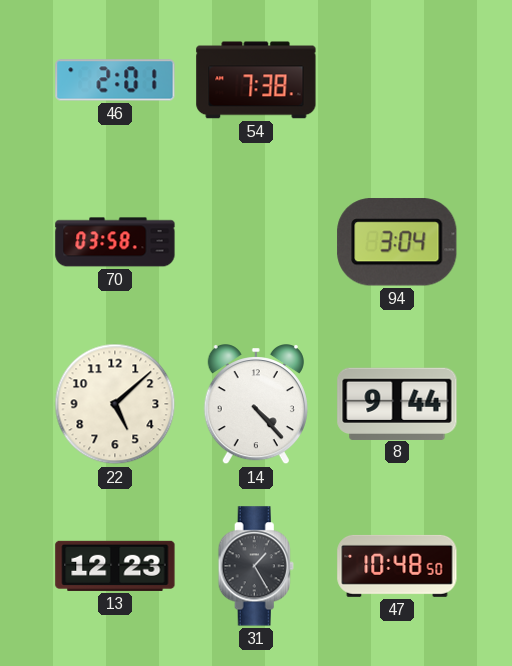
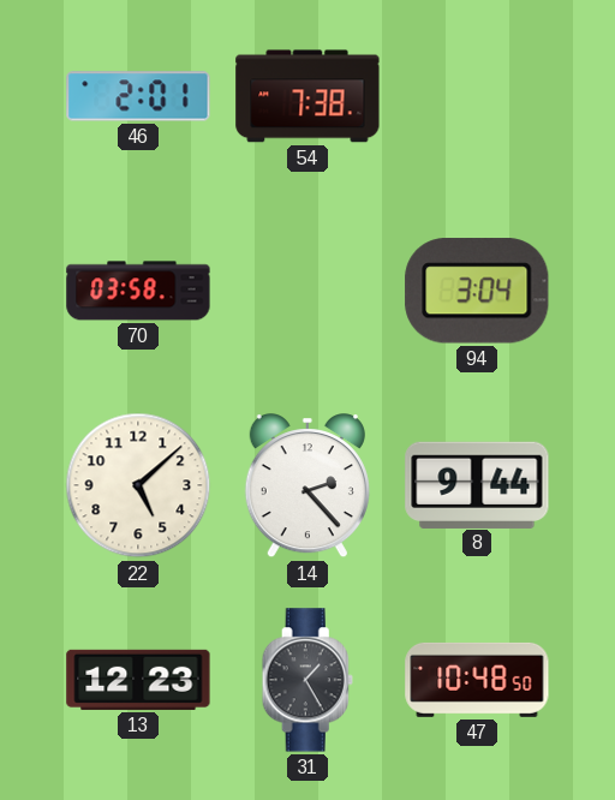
14: 4:23 -> 2:23
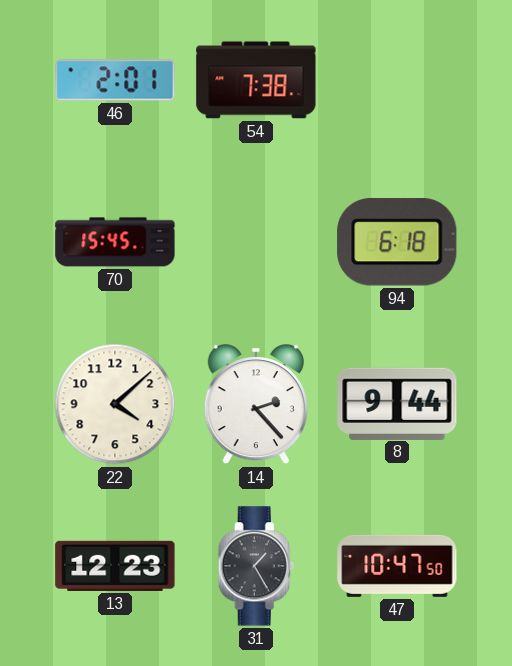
70: 03:58 -> 15:45
94: 3:04 -> 6:18
22: 5:08 -> 4:08
47: 10:48 -> 10:47
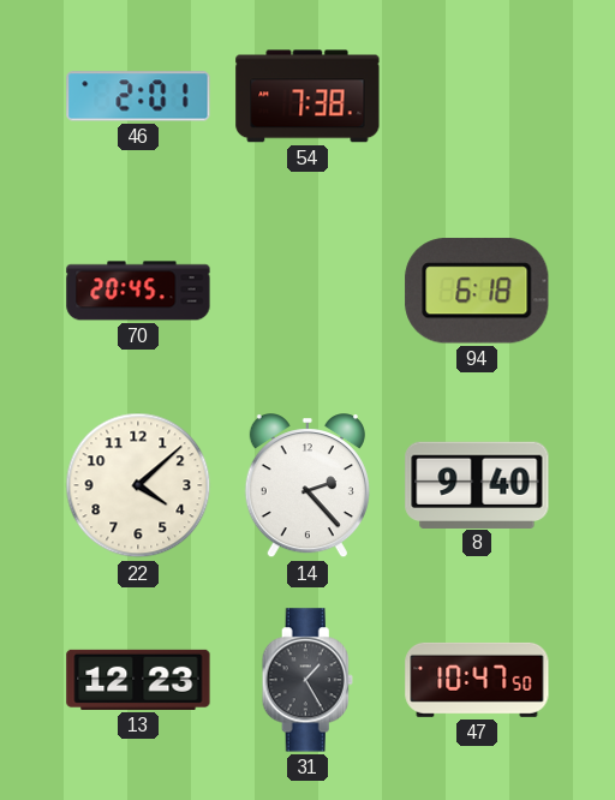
70: 15:45 -> 20:45
8: 9:44 -> 9:40
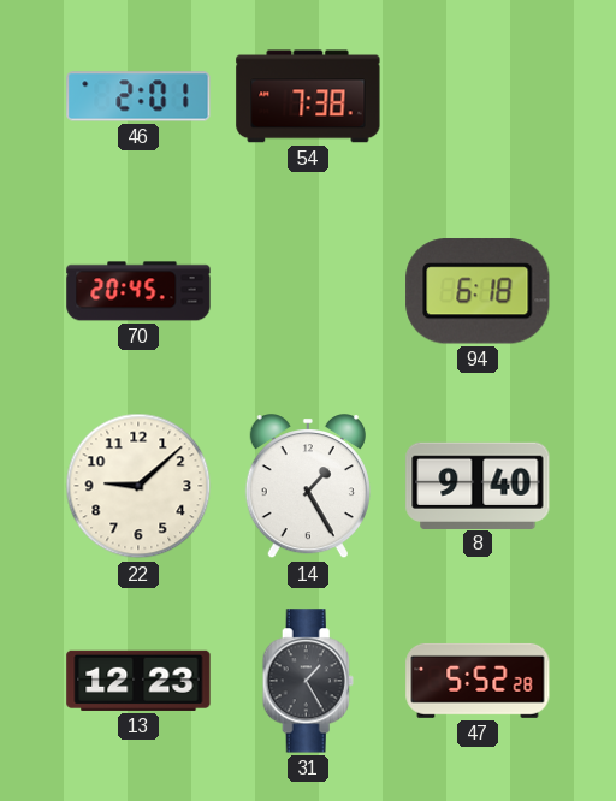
22: 4:08 -> 9:08
14: 2:23 -> 1:25
47: 10:47 -> 5:52
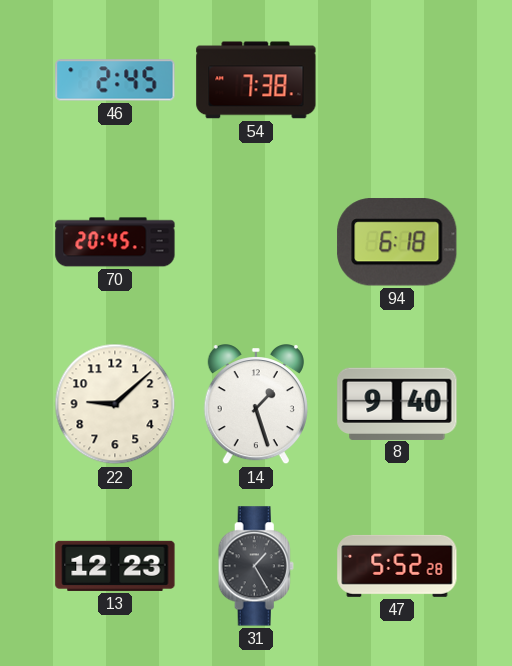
46: 2:01 -> 2:45
14: 1:25 -> 1:27
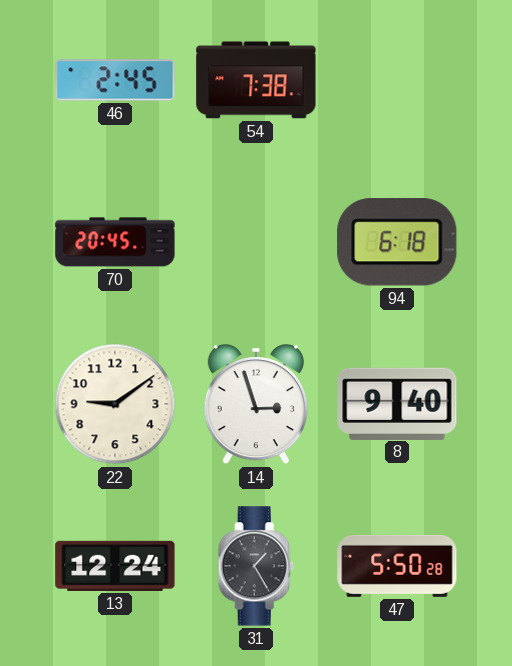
22: 9:08 -> 9:09
14: 1:27 -> 2:57
13: 12:23 -> 12:24
47: 5:52 -> 5:50
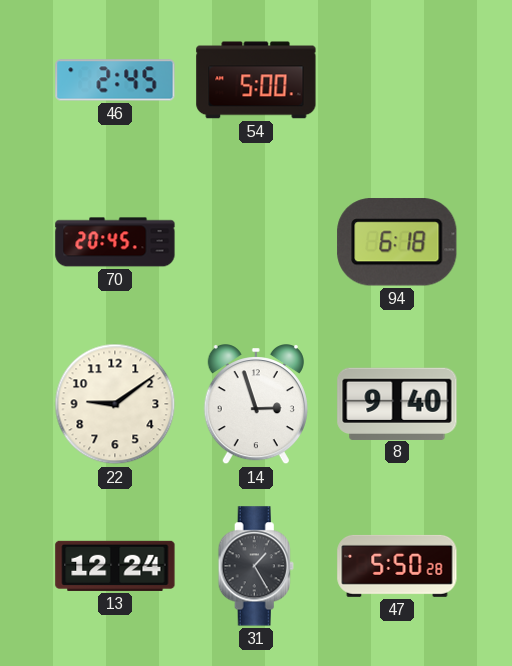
54: 7:38 -> 5:00
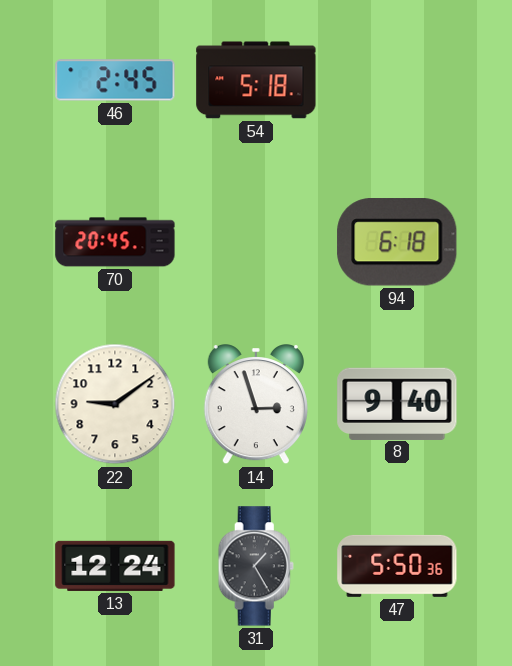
54: 5:00 -> 5:18
47: 5:50:28 -> 5:50:36
